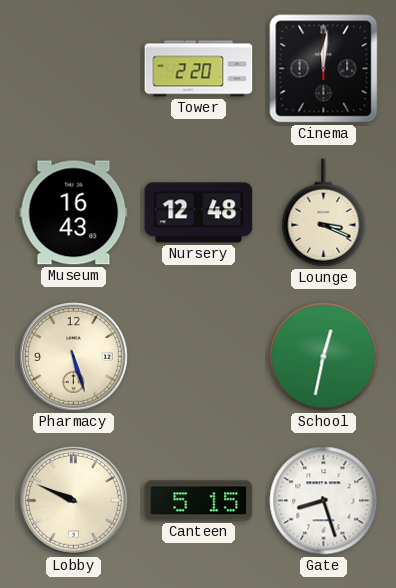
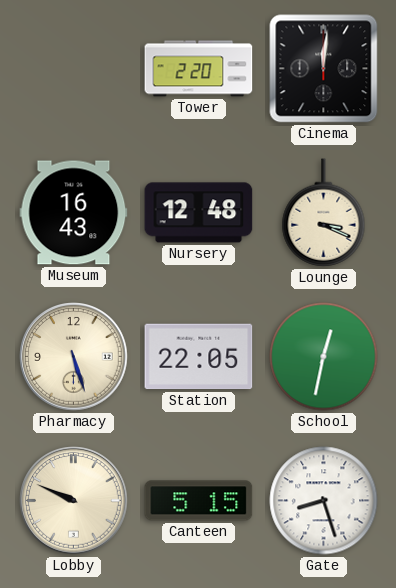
Station: none -> 22:05
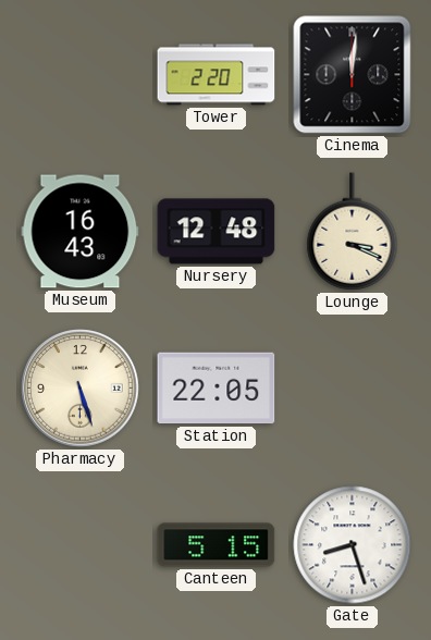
School: 12:32 -> none
Lobby: 9:49 -> none
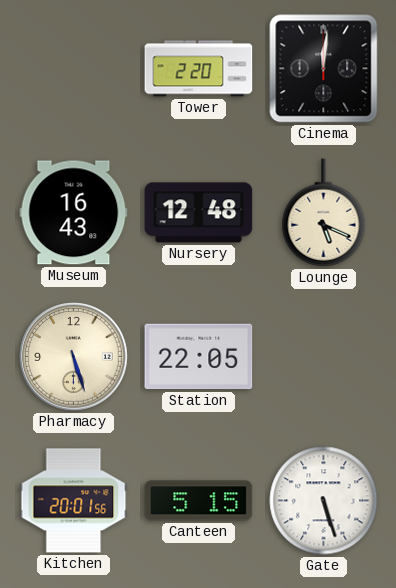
Lounge: 3:19 -> 5:19
Kitchen: none -> 20:01
Gate: 8:27 -> 5:27
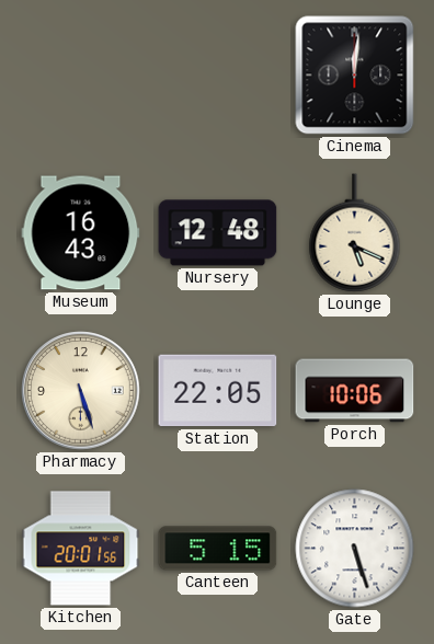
Tower: 2:20 -> none
Porch: none -> 10:06
